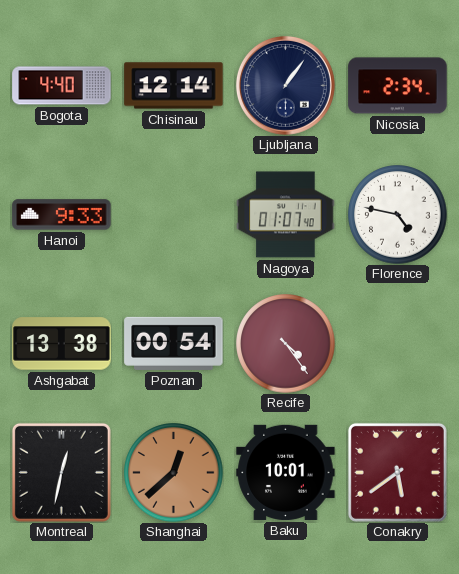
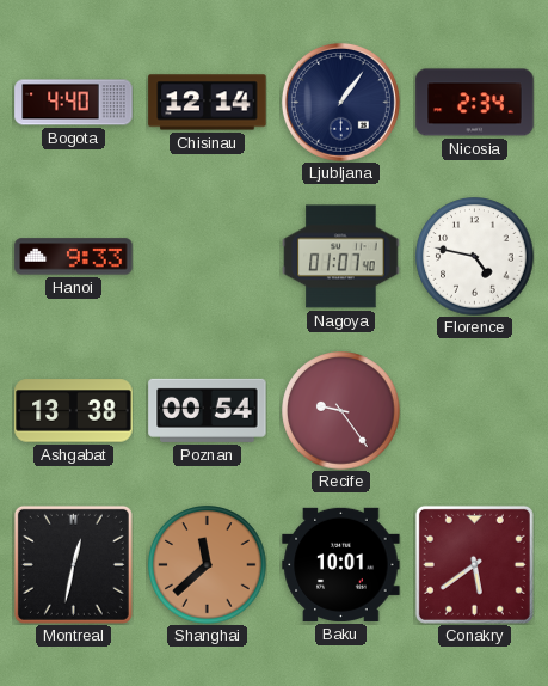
Recife: 4:24 -> 9:24
Shanghai: 12:38 -> 11:38
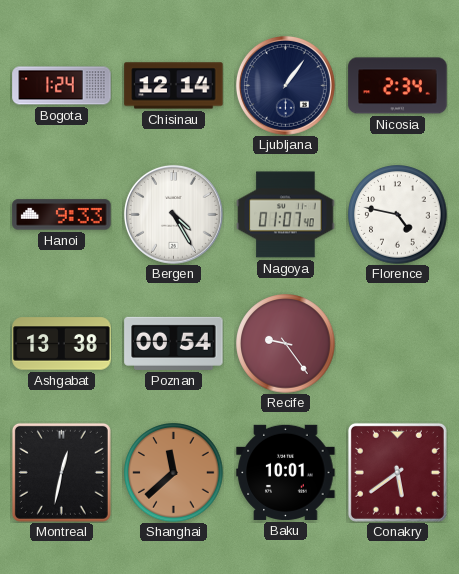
Bogota: 4:40 -> 1:24
Bergen: none -> 4:25
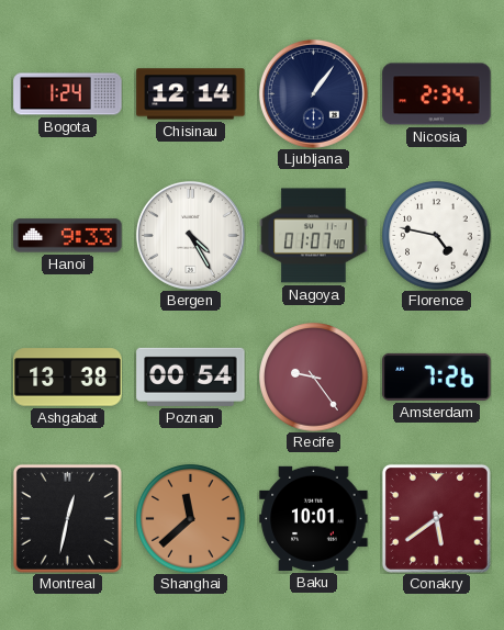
Amsterdam: none -> 7:26
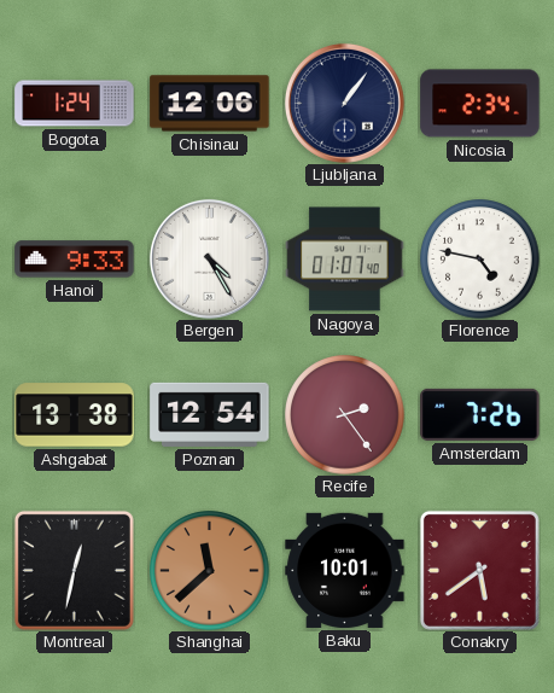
Chisinau: 12:14 -> 12:06
Poznan: 00:54 -> 12:54
Recife: 9:24 -> 2:24
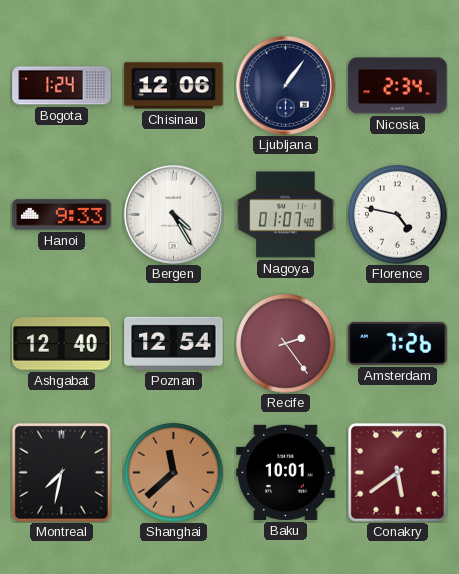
Ashgabat: 13:38 -> 12:40
Montreal: 12:32 -> 7:32
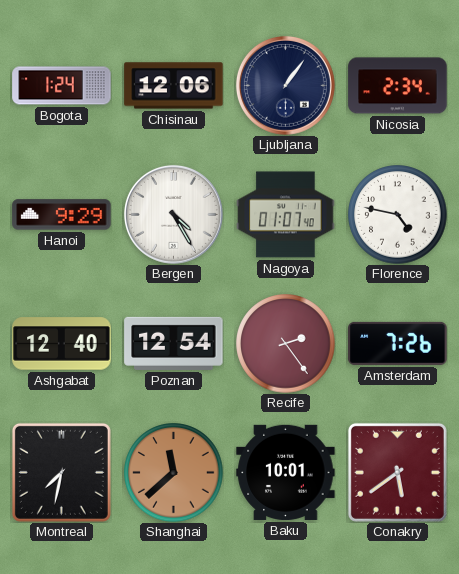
Hanoi: 9:33 -> 9:29
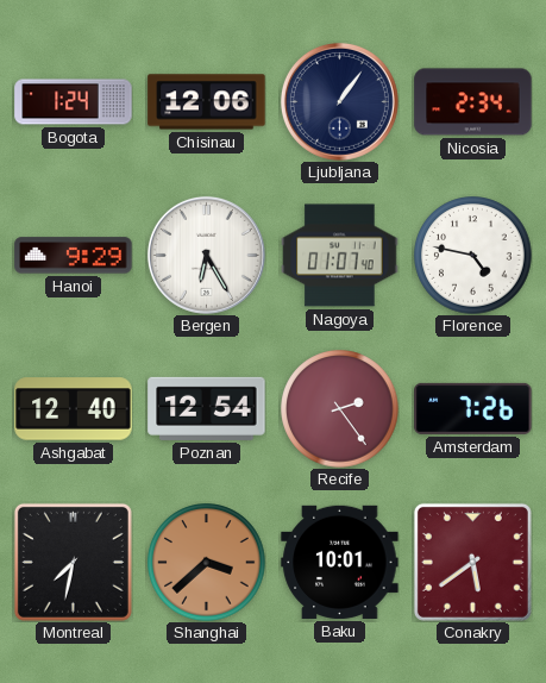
Bergen: 4:25 -> 6:25
Shanghai: 11:38 -> 3:38
